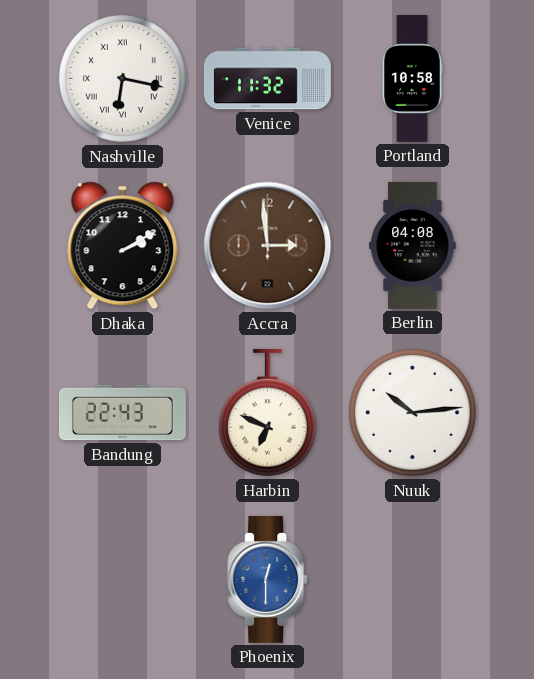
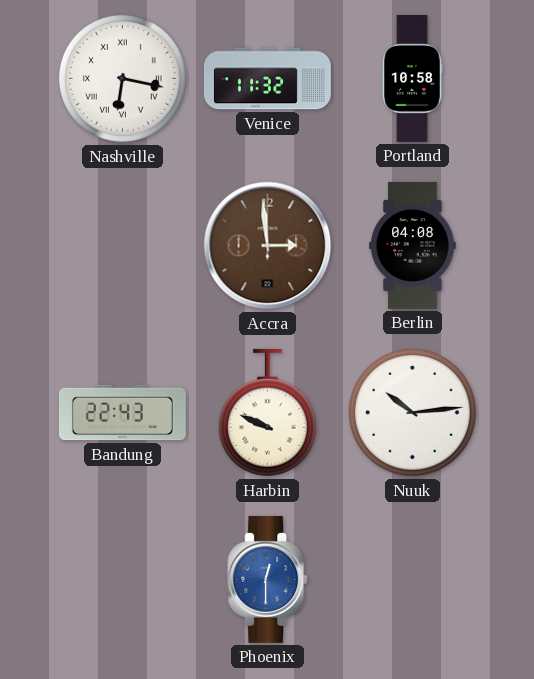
Dhaka: 2:10 -> none
Harbin: 6:49 -> 9:49
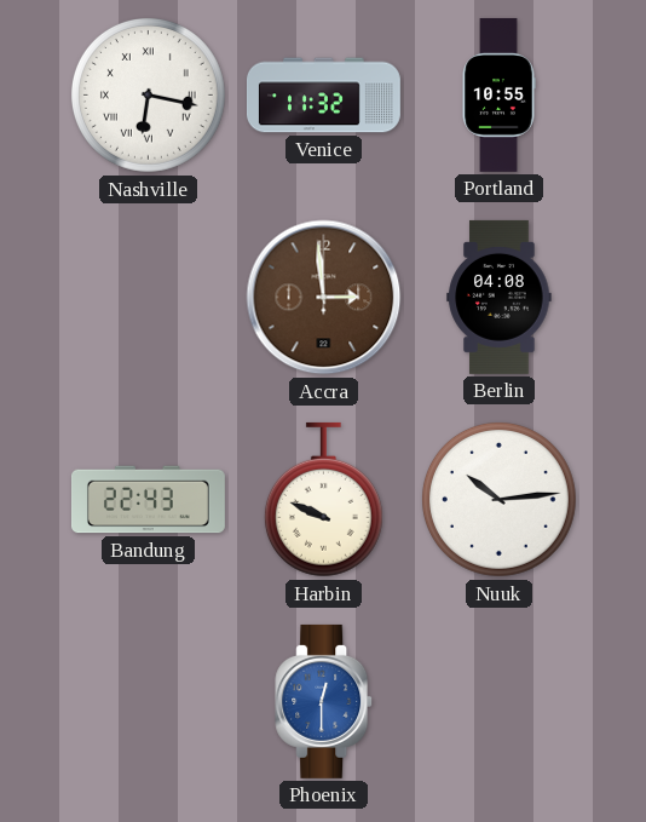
Portland: 10:58 -> 10:55
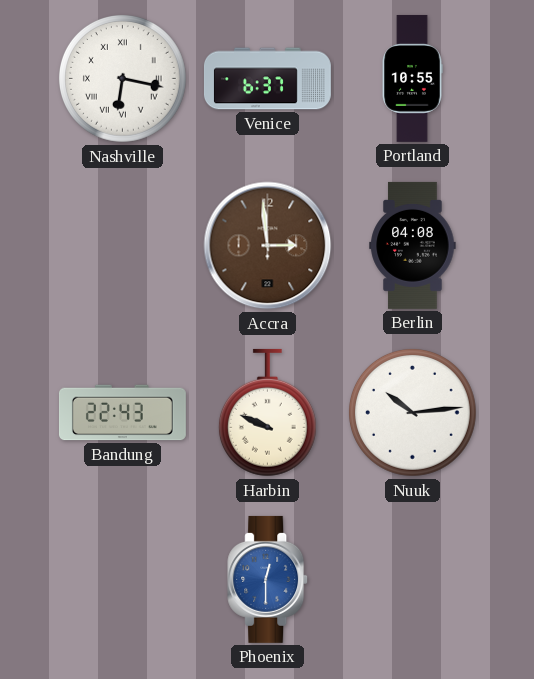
Venice: 11:32 -> 6:37
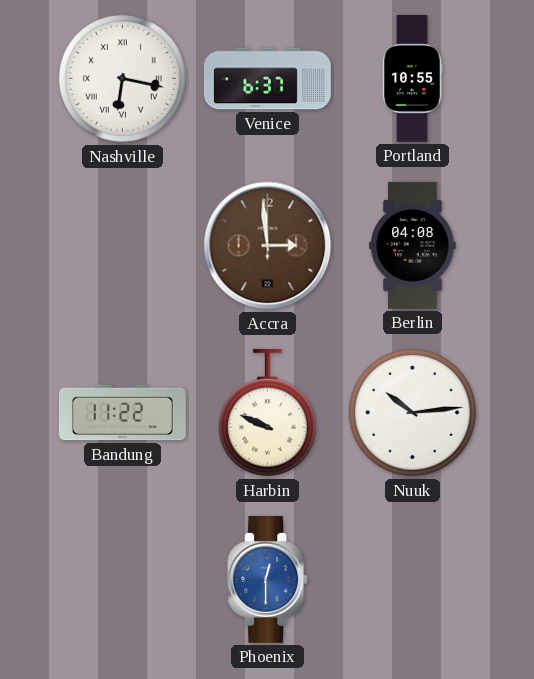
Bandung: 22:43 -> 11:22
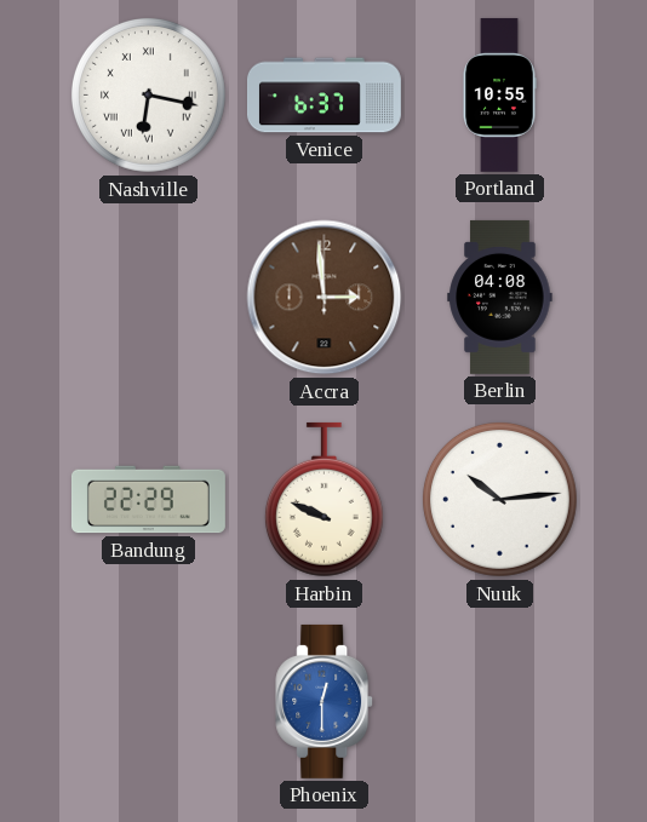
Bandung: 11:22 -> 22:29
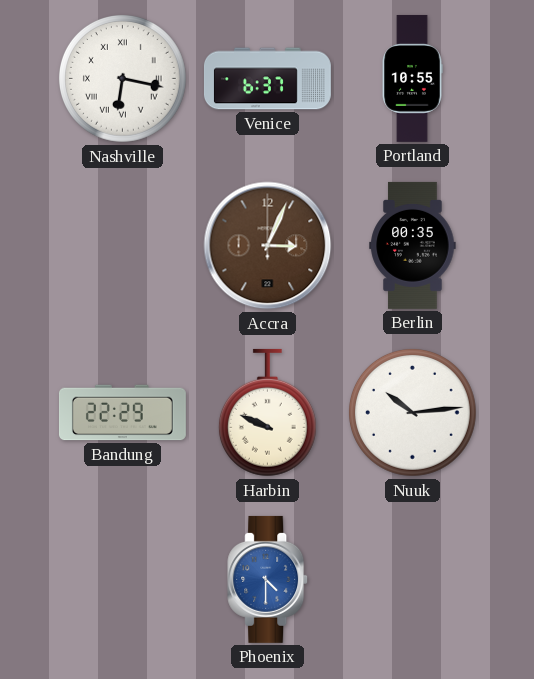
Accra: 2:59 -> 3:04
Berlin: 04:08 -> 00:35
Phoenix: 12:30 -> 4:30
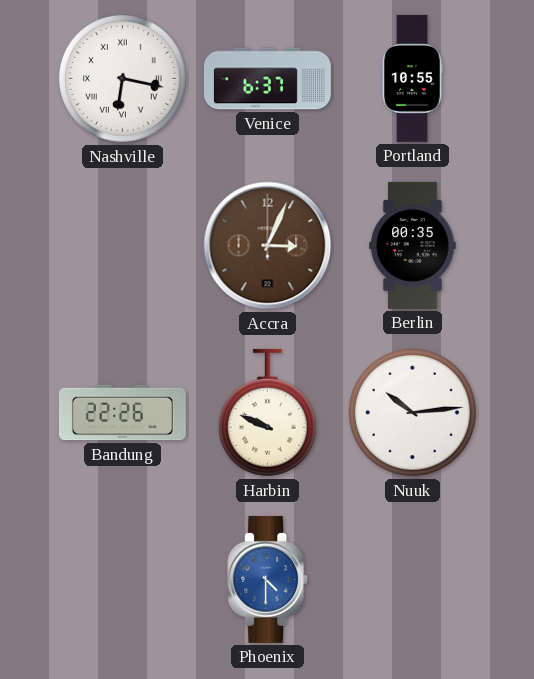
Bandung: 22:29 -> 22:26
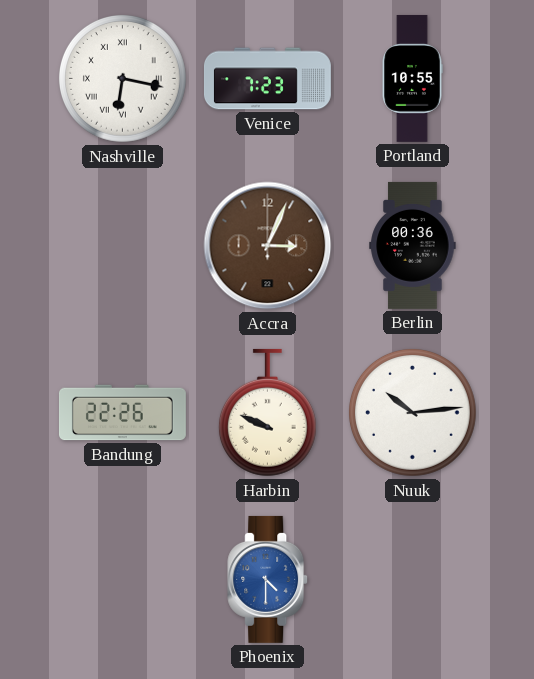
Venice: 6:37 -> 7:23
Berlin: 00:35 -> 00:36
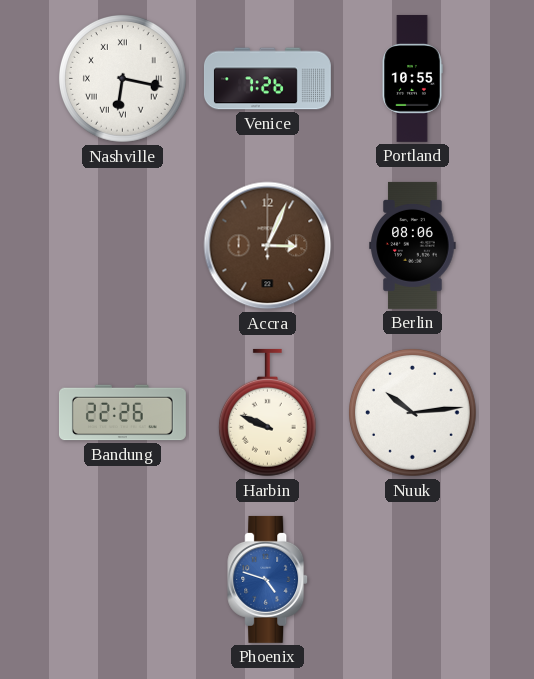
Venice: 7:23 -> 7:26
Berlin: 00:36 -> 08:06
Phoenix: 4:30 -> 4:48
